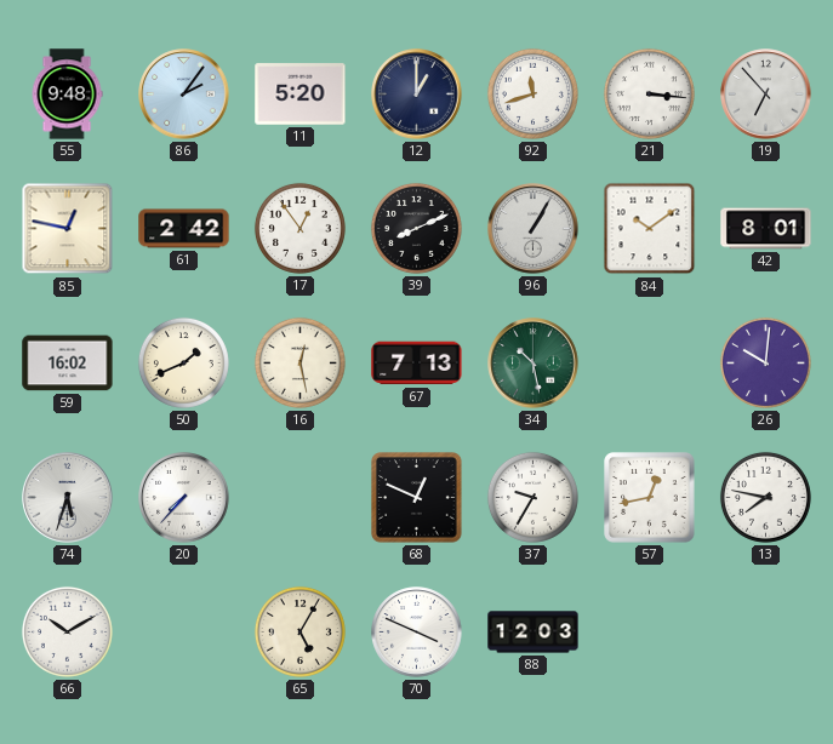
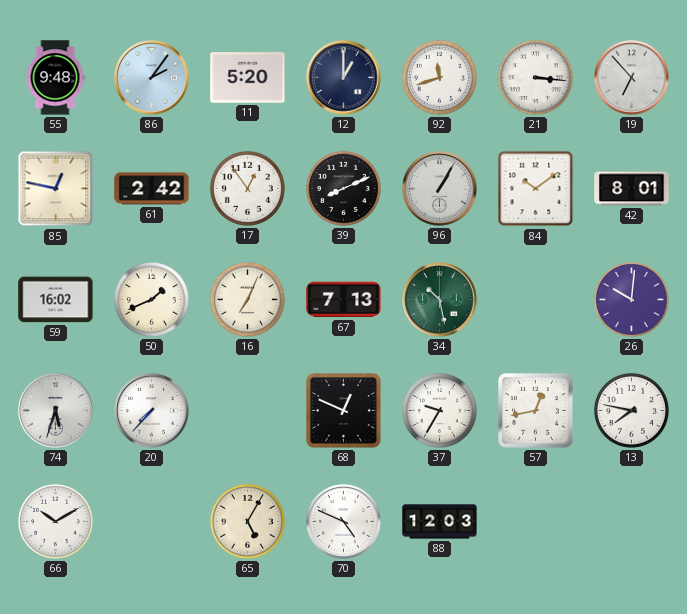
16: 12:28 -> 7:04
70: 3:49 -> 4:49
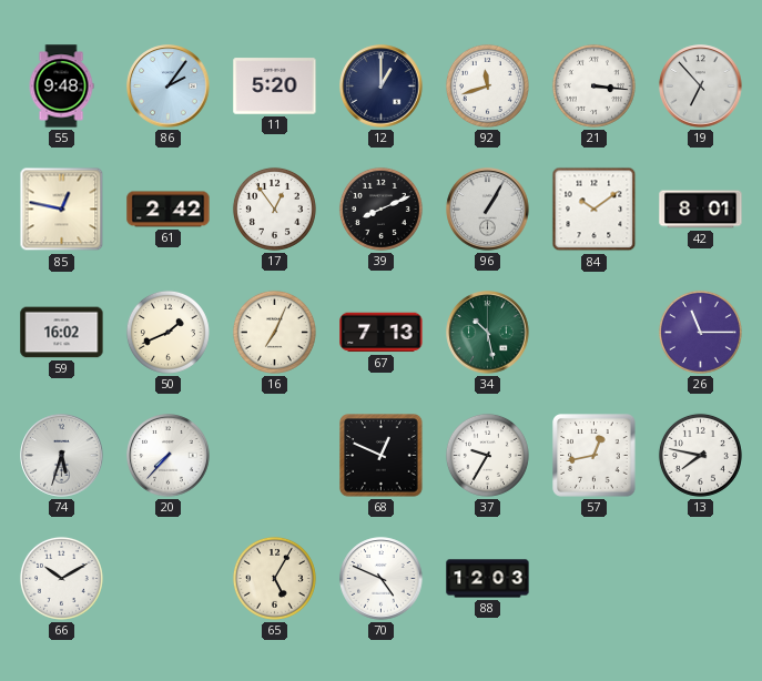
26: 10:01 -> 11:15
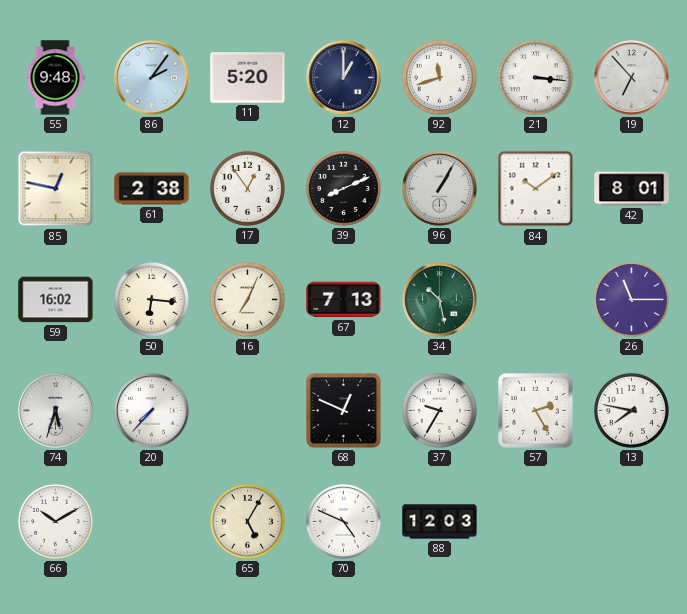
61: 2:42 -> 2:38
50: 1:41 -> 6:16
57: 12:43 -> 2:25
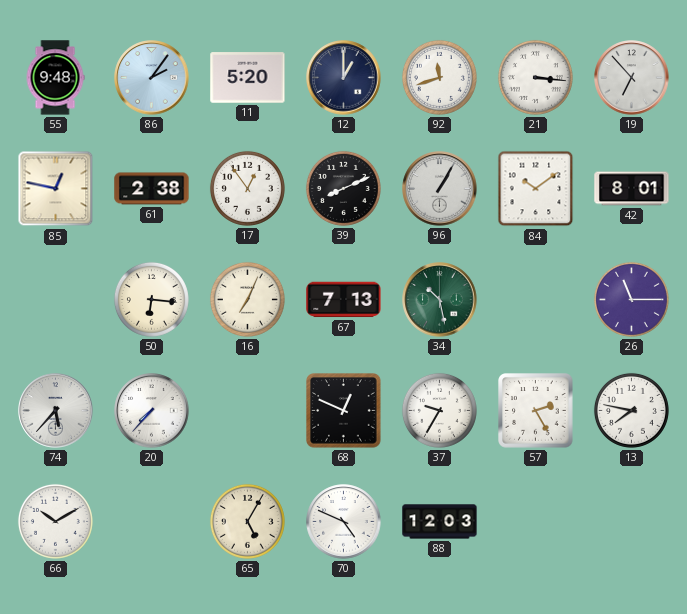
59: 16:02 -> none
74: 5:33 -> 5:37
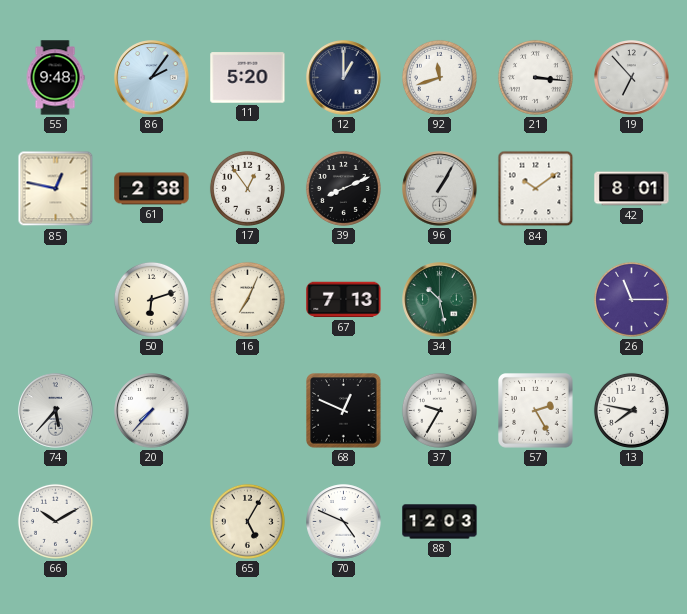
50: 6:16 -> 6:12
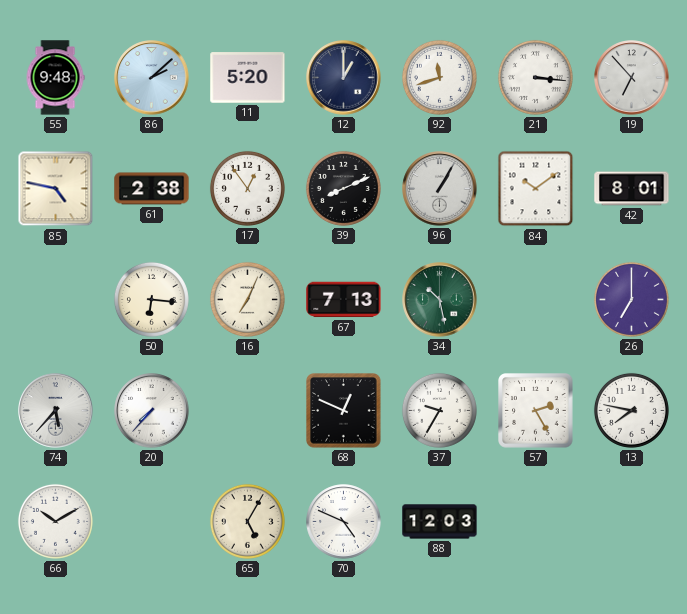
86: 2:06 -> 2:08
85: 12:47 -> 4:47
50: 6:12 -> 6:16
26: 11:15 -> 7:00
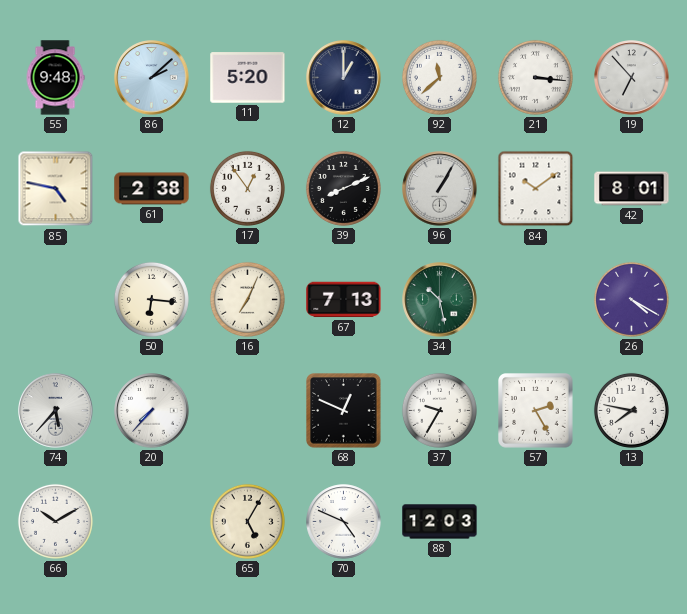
92: 11:42 -> 11:38
26: 7:00 -> 4:20
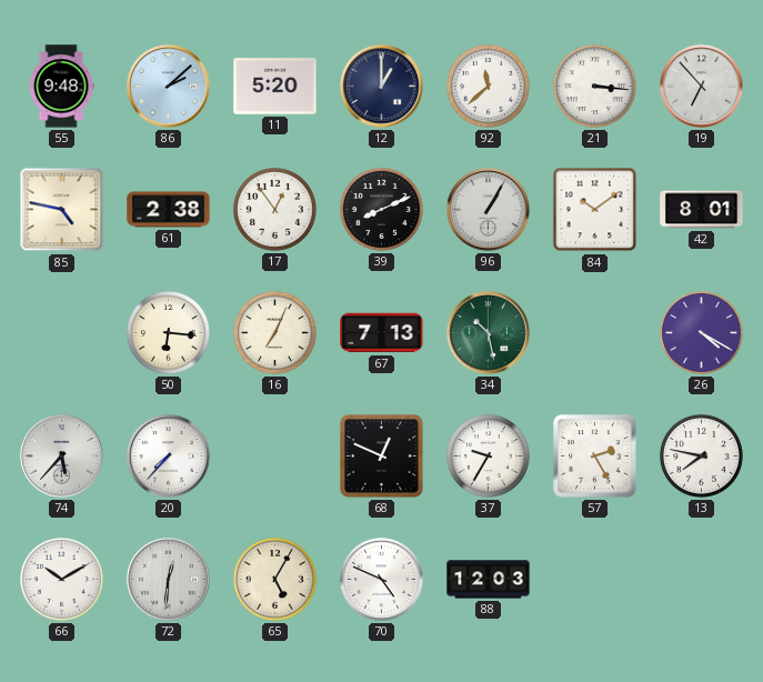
72: none -> 12:31
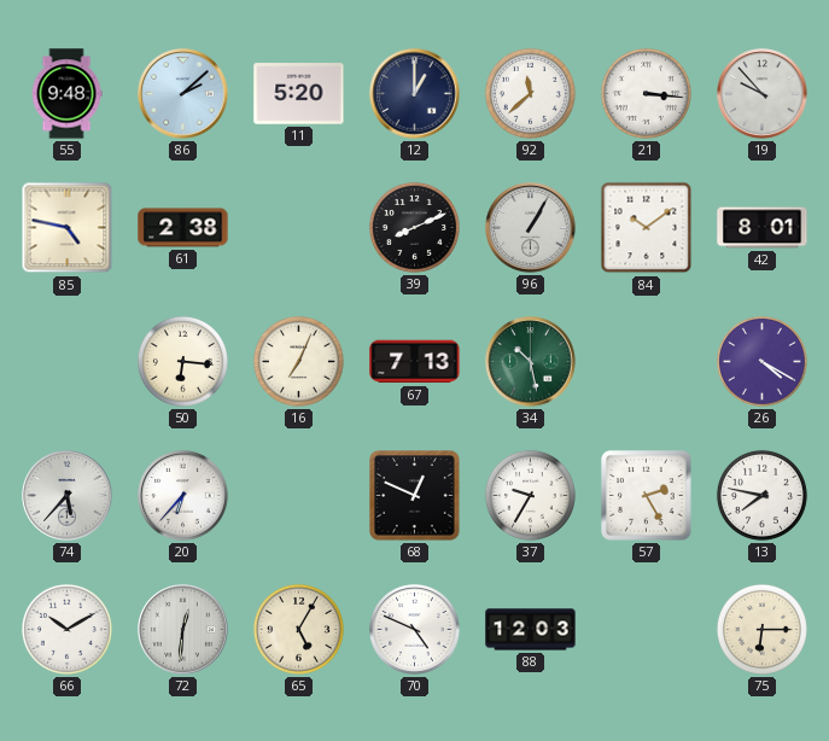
19: 6:53 -> 9:53
17: 12:54 -> none
20: 7:37 -> 6:37
75: none -> 6:15
